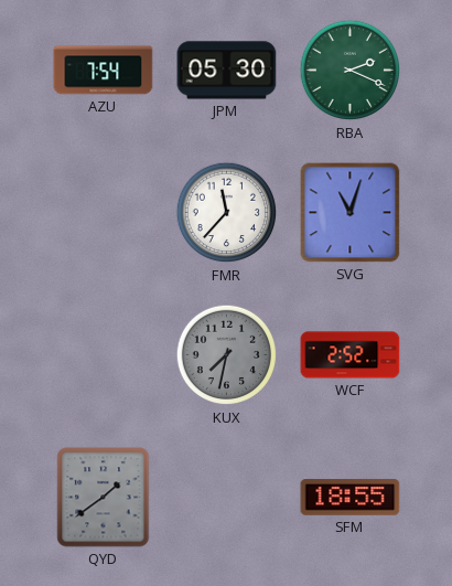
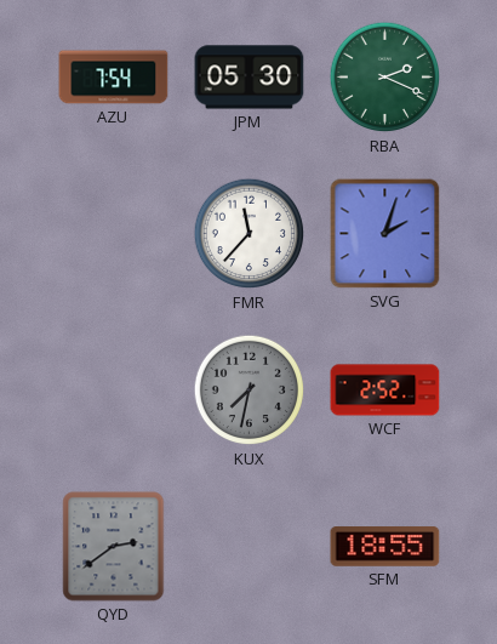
SVG: 11:03 -> 2:03
QYD: 1:39 -> 2:39
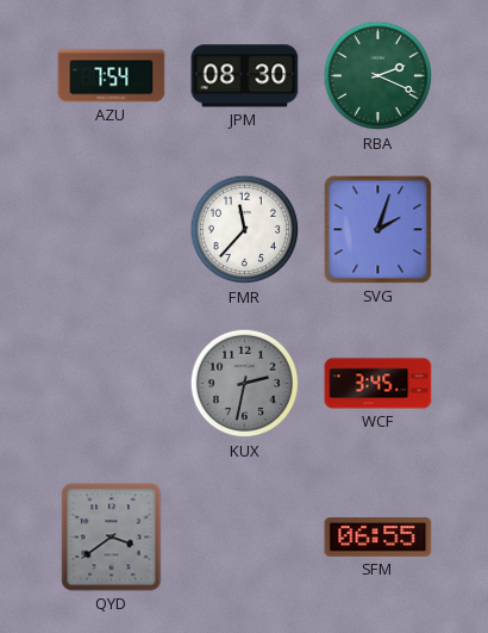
JPM: 05:30 -> 08:30
KUX: 7:32 -> 2:32
WCF: 2:52 -> 3:45
QYD: 2:39 -> 3:39
SFM: 18:55 -> 06:55
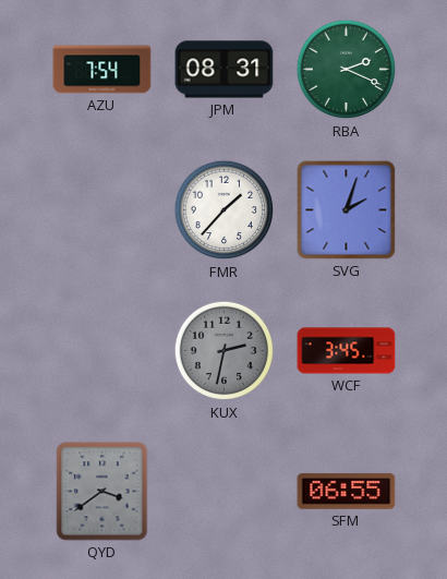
JPM: 08:30 -> 08:31
FMR: 11:37 -> 1:37
